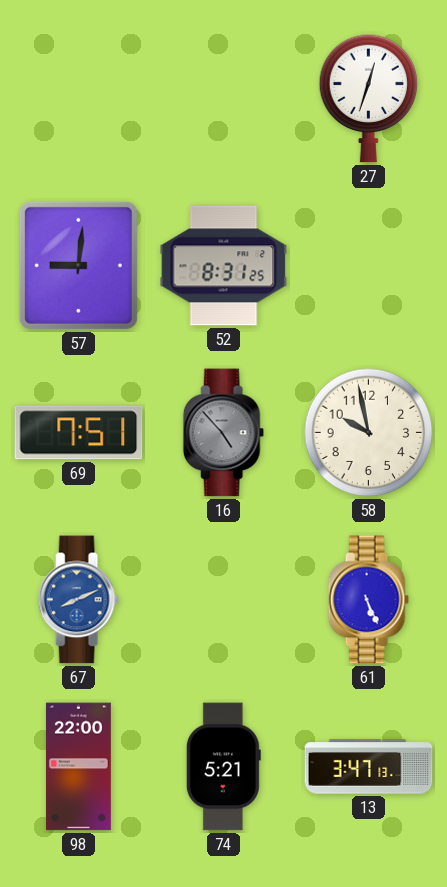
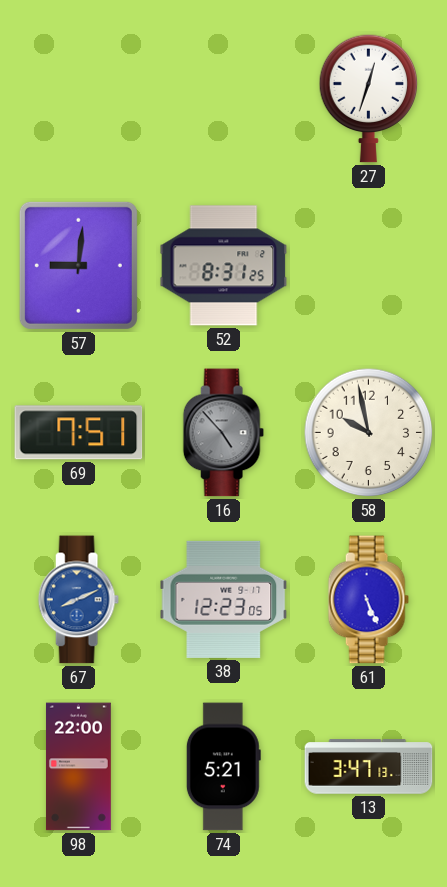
38: none -> 12:23
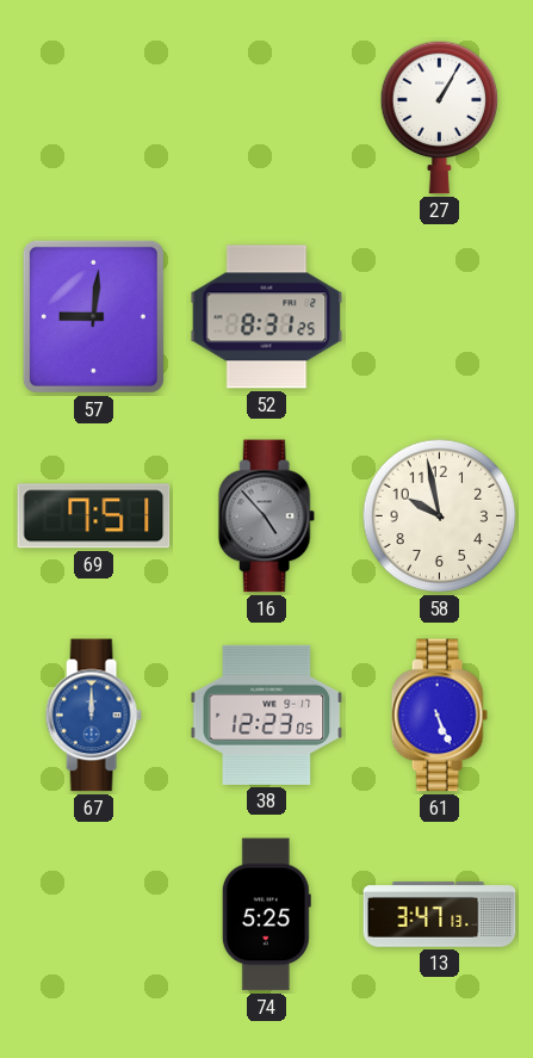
27: 12:33 -> 1:05
67: 8:11 -> 12:00
98: 22:00 -> none
74: 5:21 -> 5:25
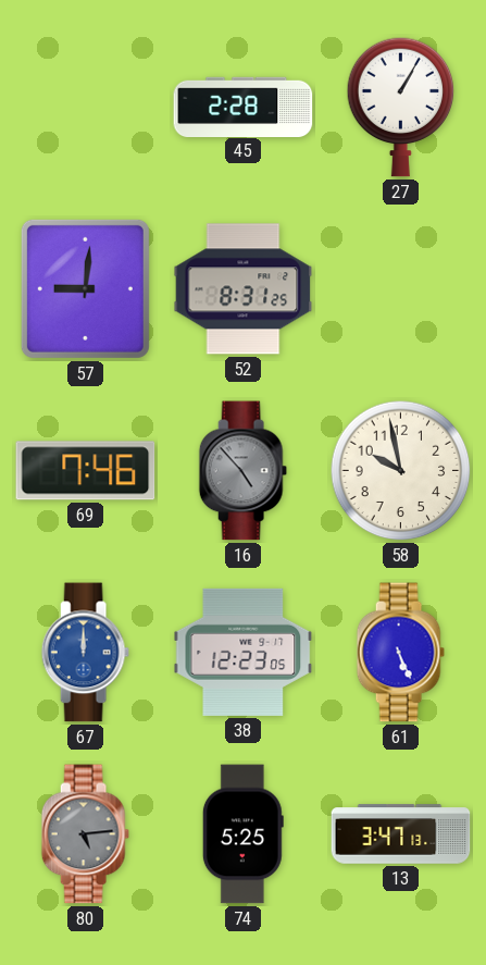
45: none -> 2:28
69: 7:51 -> 7:46
80: none -> 5:14
